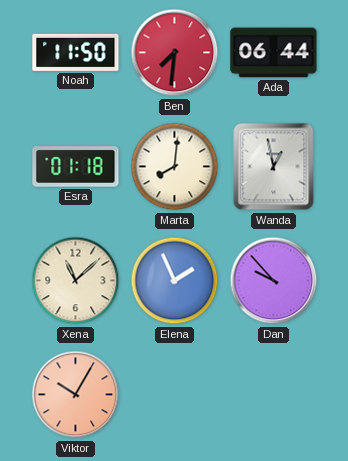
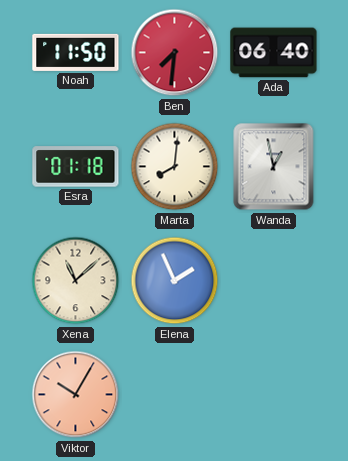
Ada: 06:44 -> 06:40
Dan: 9:53 -> none
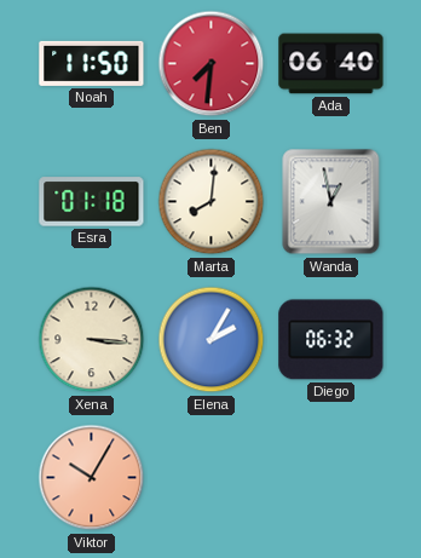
Xena: 11:08 -> 3:16
Elena: 1:56 -> 2:05
Diego: none -> 06:32
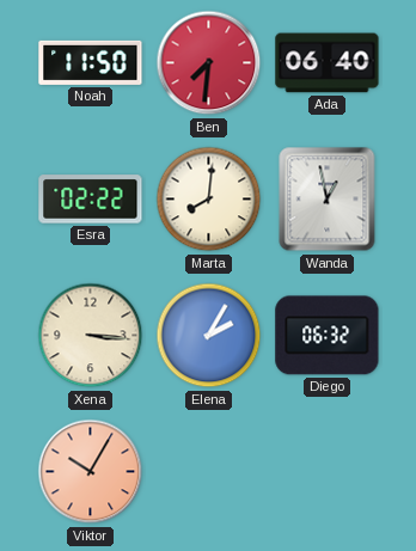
Esra: 01:18 -> 02:22
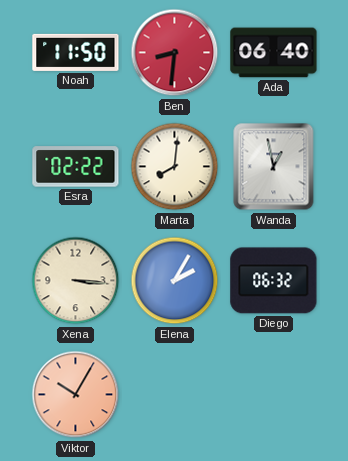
Ben: 7:31 -> 8:31
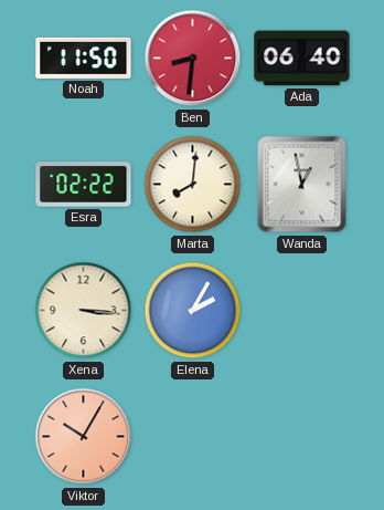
Diego: 06:32 -> none
